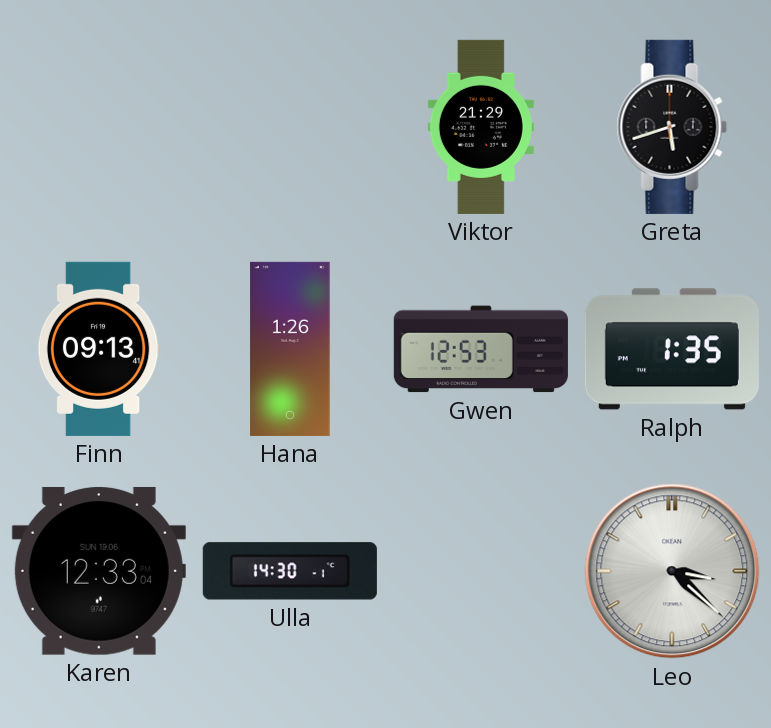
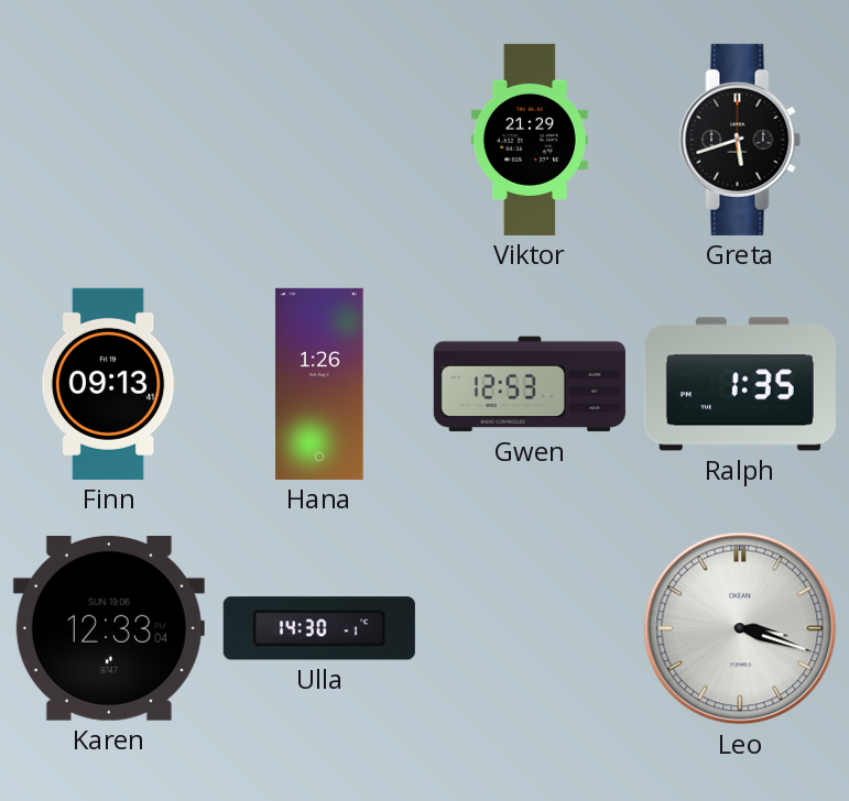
Leo: 3:22 -> 3:18
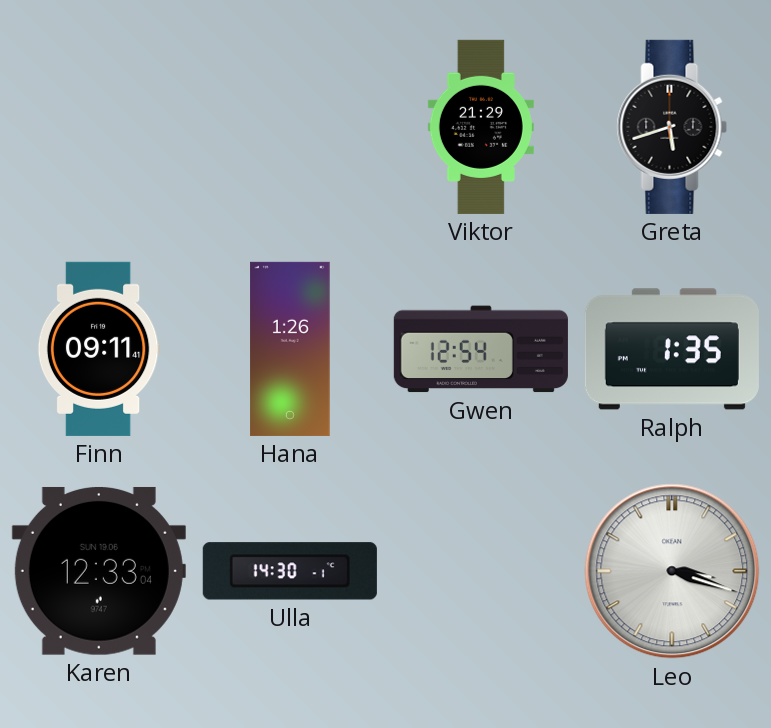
Finn: 09:13 -> 09:11
Gwen: 12:53 -> 12:54
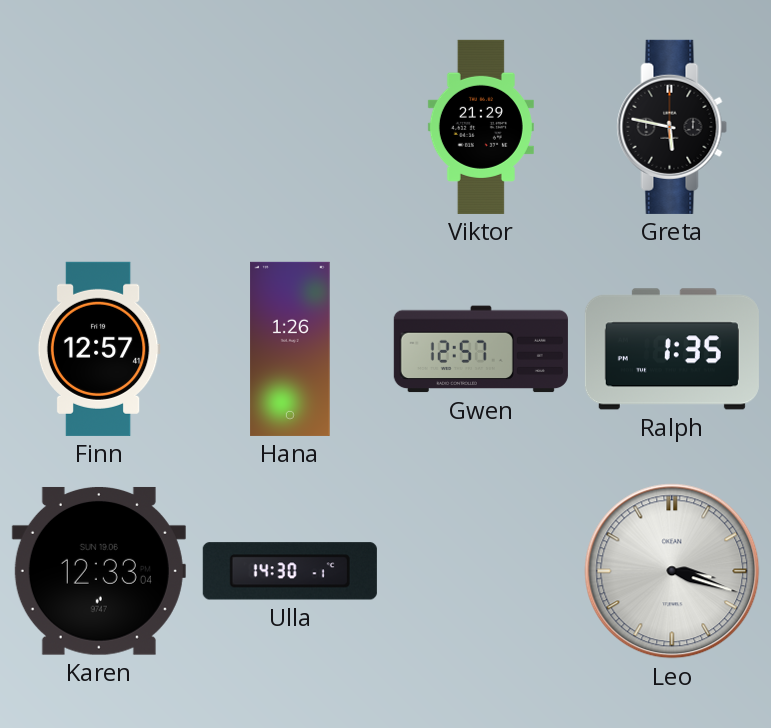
Greta: 5:42 -> 5:47
Finn: 09:11 -> 12:57
Gwen: 12:54 -> 12:57
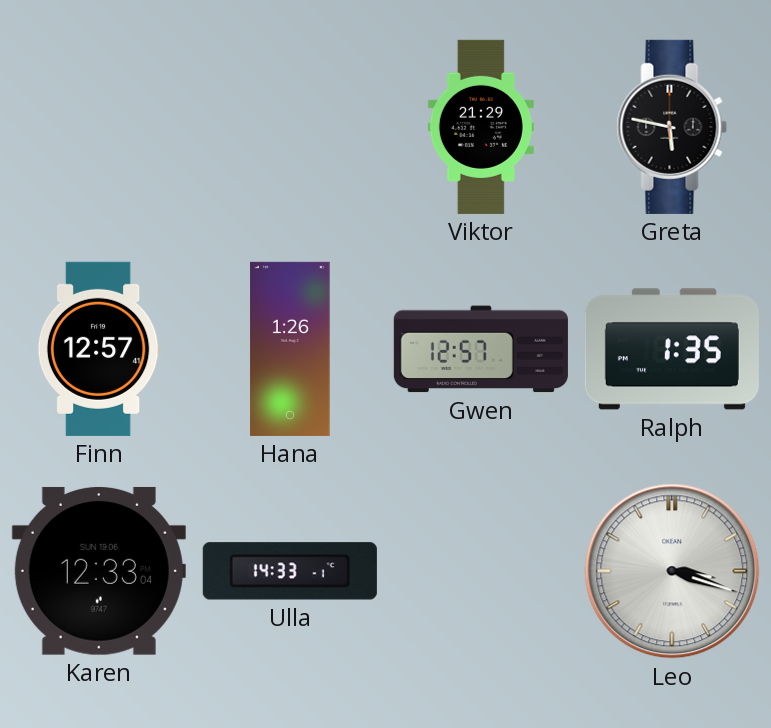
Ulla: 14:30 -> 14:33
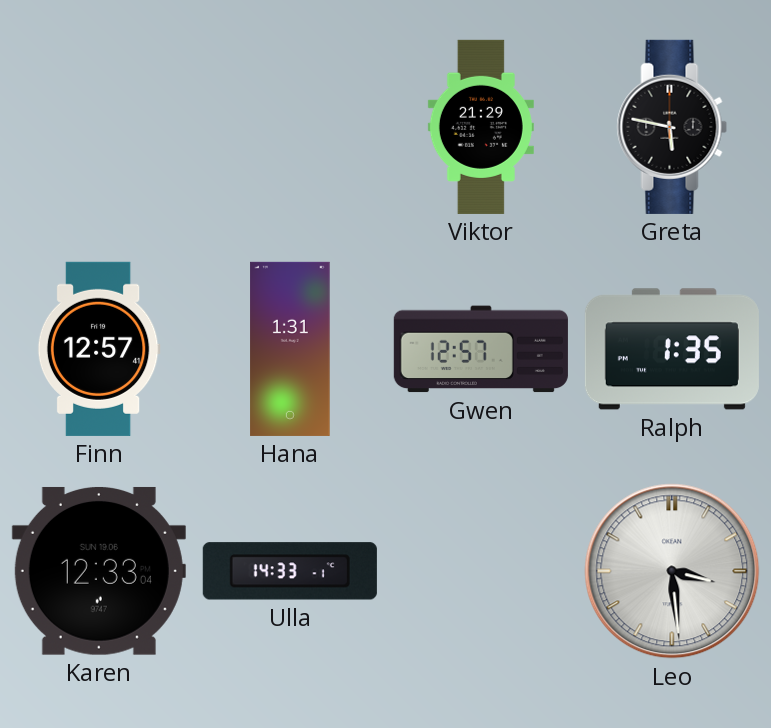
Hana: 1:26 -> 1:31
Leo: 3:18 -> 3:29
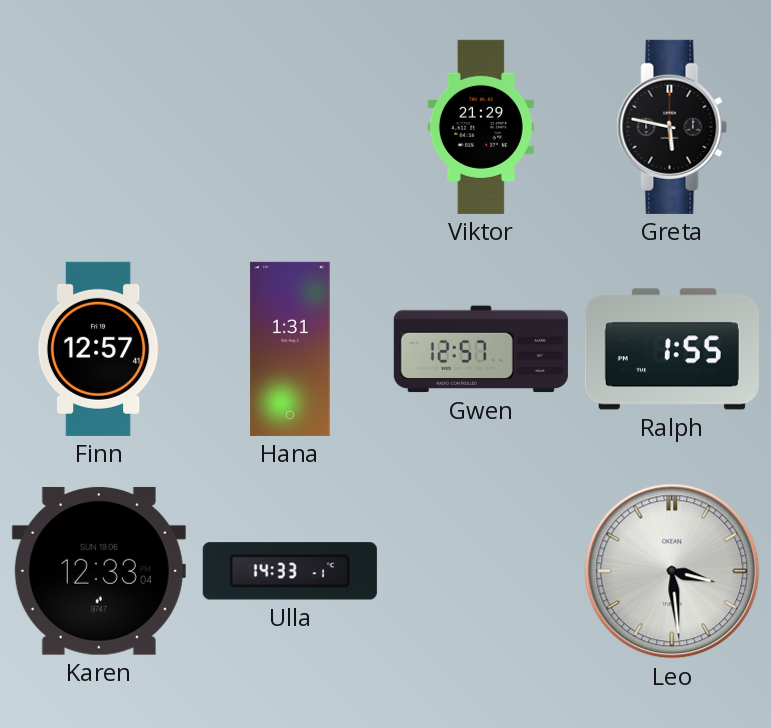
Ralph: 1:35 -> 1:55
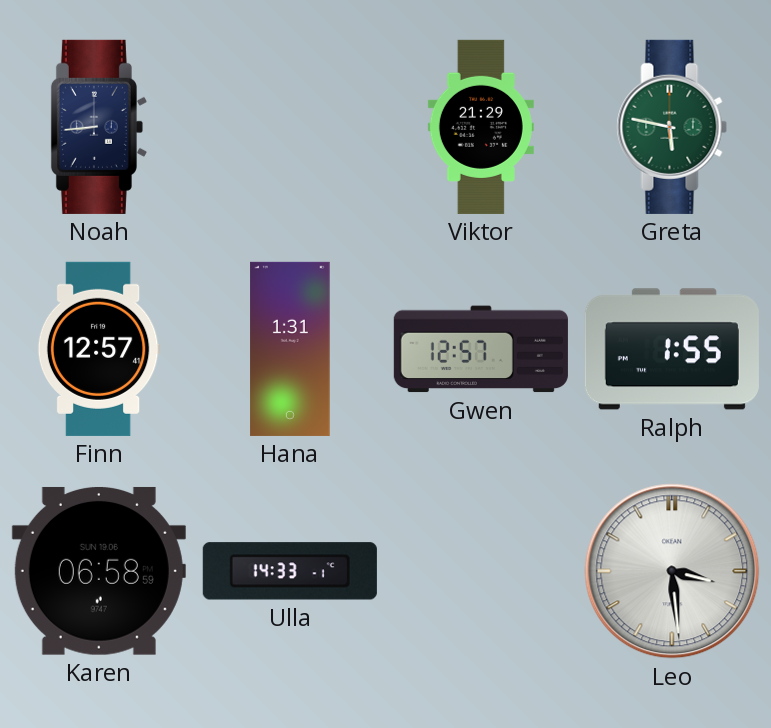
Noah: none -> 8:44
Greta dial: black -> green
Karen: 12:33 -> 06:58
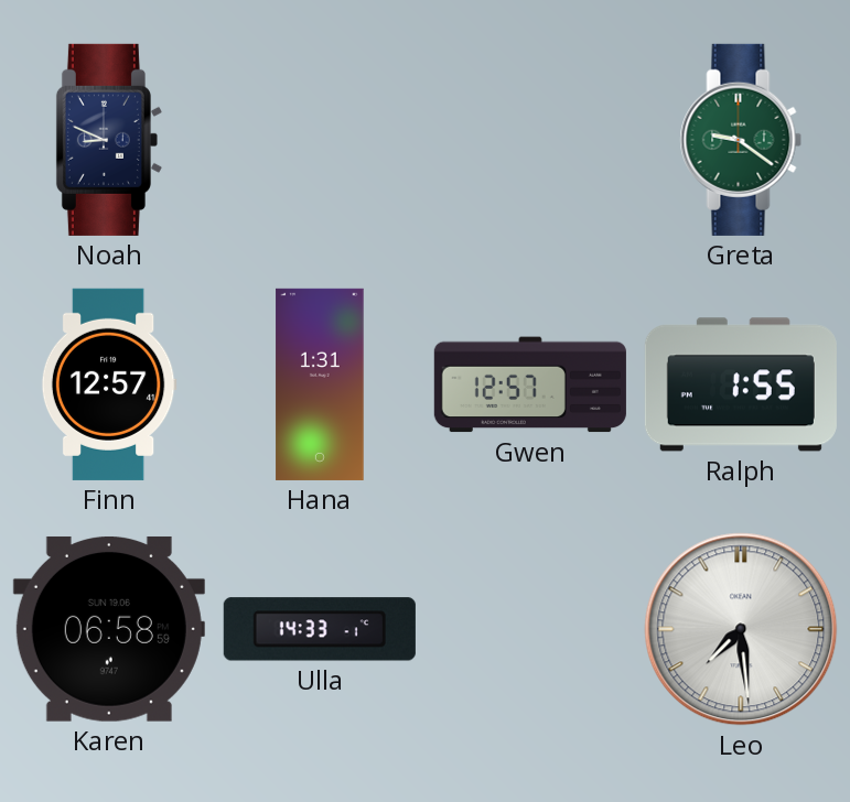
Noah: 8:44 -> 8:49
Viktor: 21:29 -> none
Greta: 5:47 -> 9:21
Leo: 3:29 -> 7:29
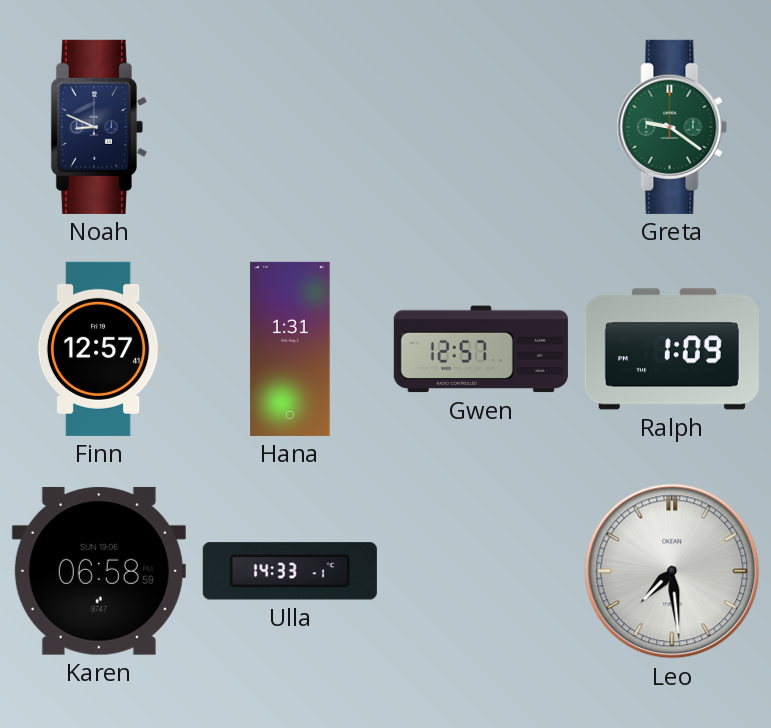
Ralph: 1:55 -> 1:09
